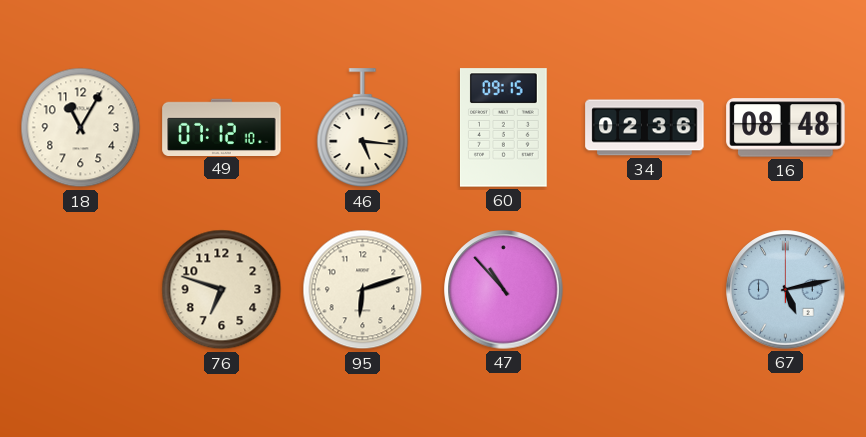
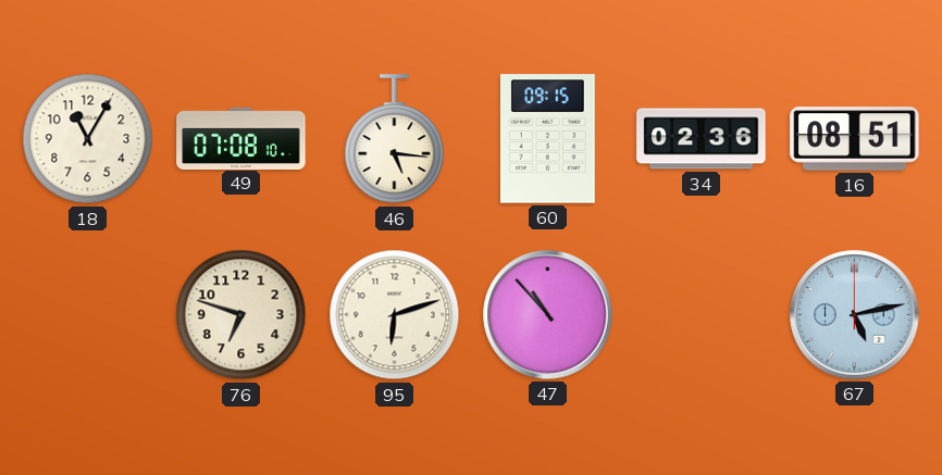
49: 07:12 -> 07:08
16: 08:48 -> 08:51
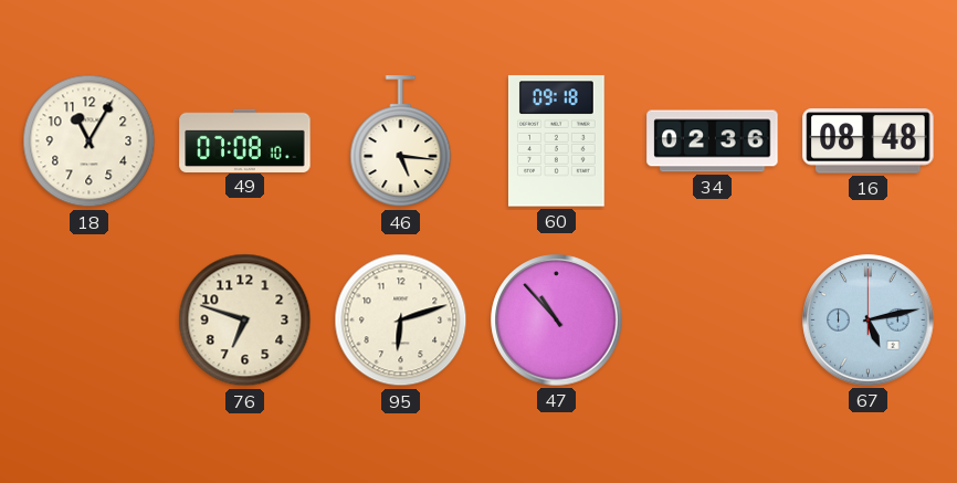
60: 09:15 -> 09:18
16: 08:51 -> 08:48
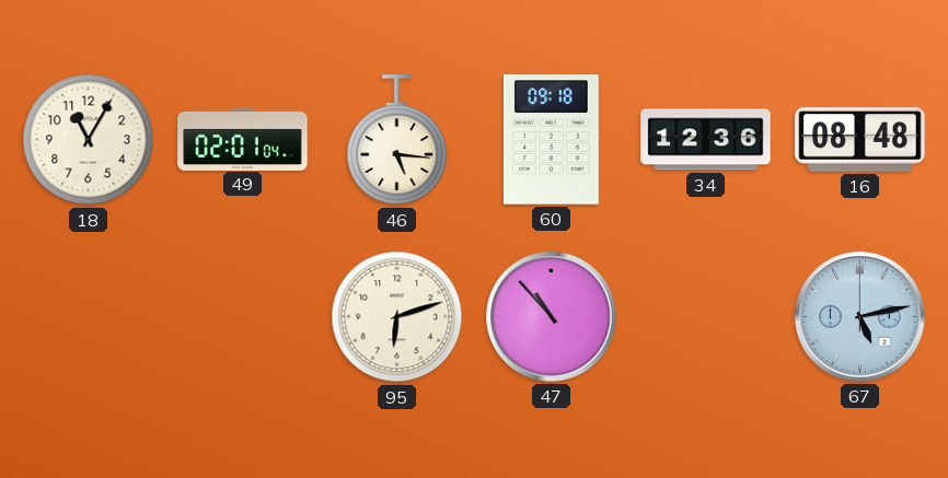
49: 07:08 -> 02:01
34: 02:36 -> 12:36
76: 6:48 -> none
